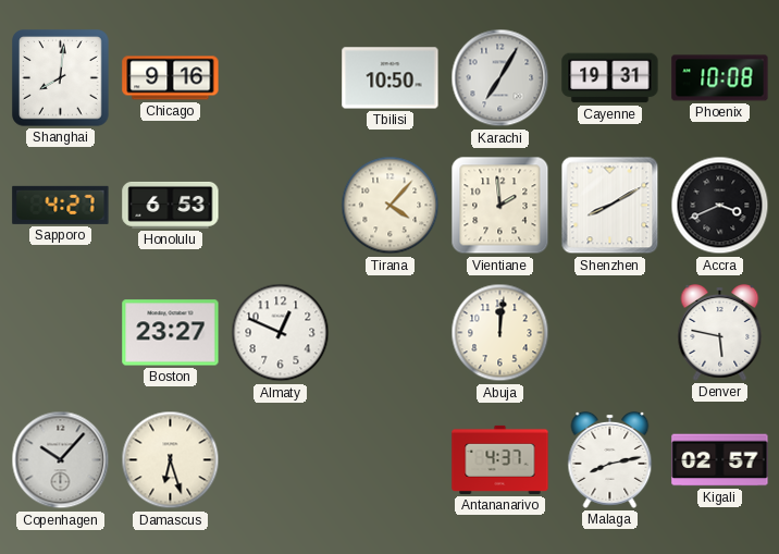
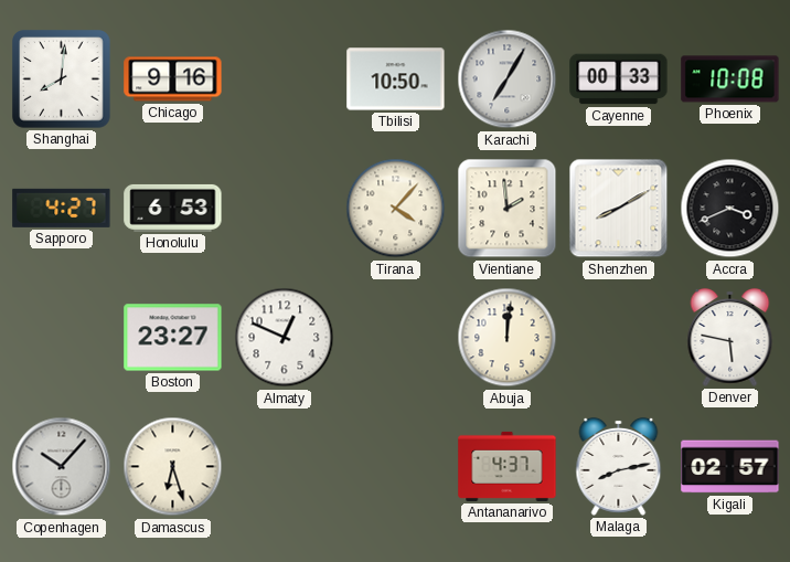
Cayenne: 19:31 -> 00:33
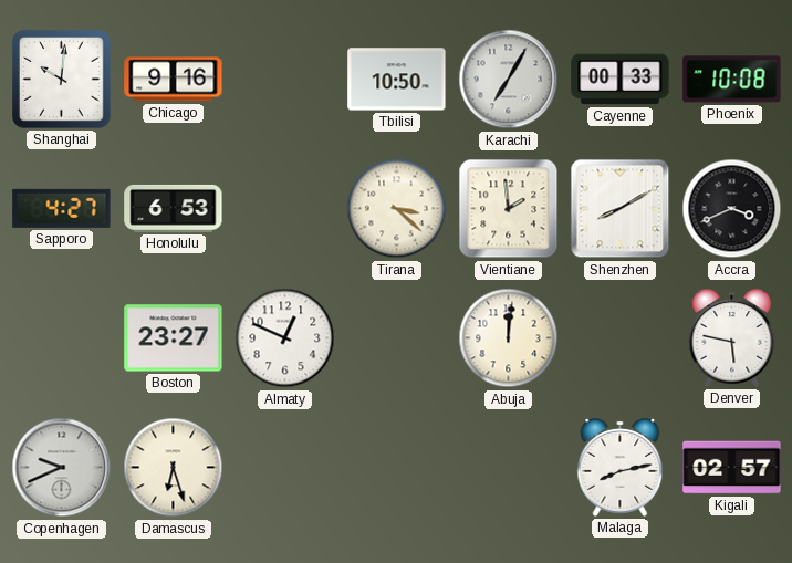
Shanghai: 8:01 -> 10:01
Tirana: 4:07 -> 3:22
Copenhagen: 10:07 -> 9:41
Antananarivo: 4:37 -> none
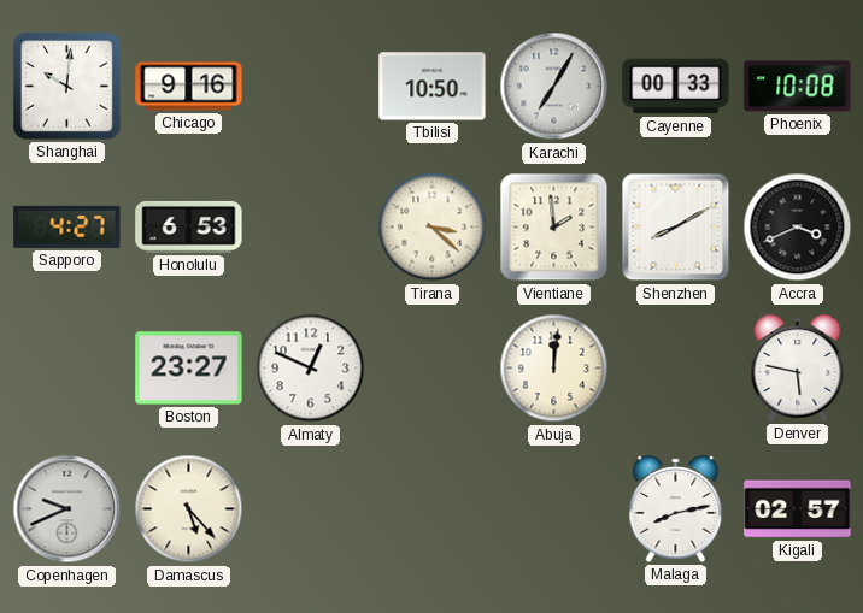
Damascus: 6:27 -> 5:23
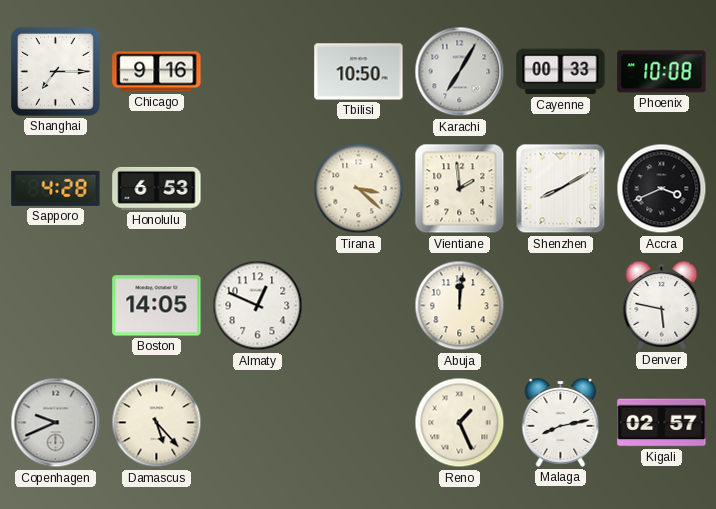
Shanghai: 10:01 -> 7:15
Sapporo: 4:27 -> 4:28
Boston: 23:27 -> 14:05
Reno: none -> 1:26
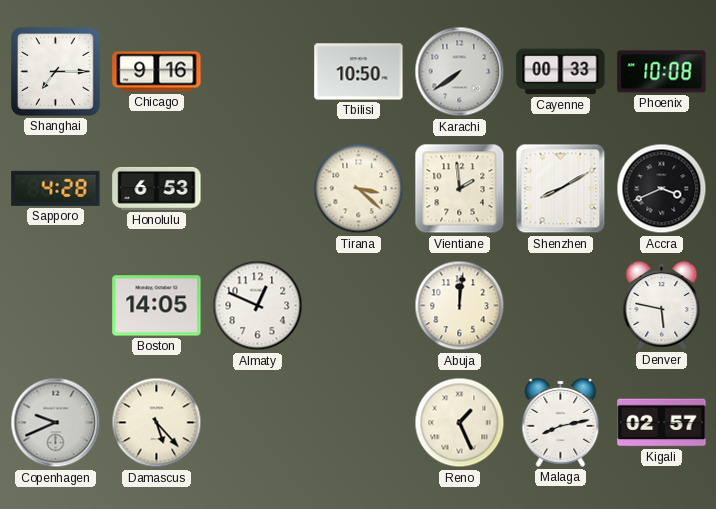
Karachi: 7:05 -> 7:39
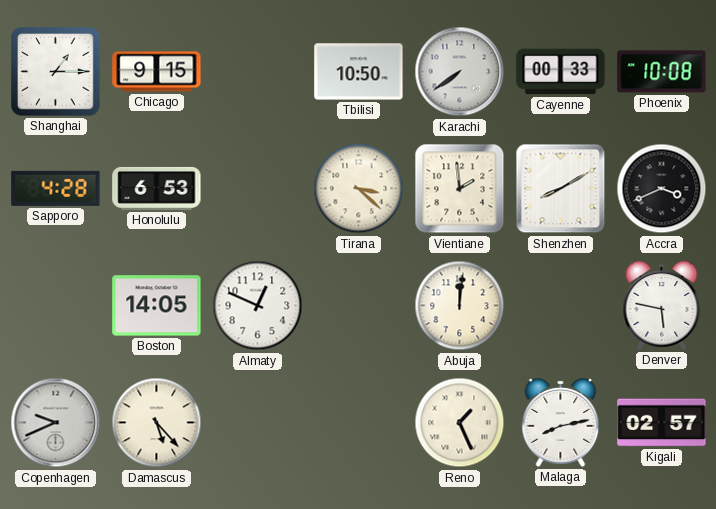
Shanghai: 7:15 -> 1:15
Chicago: 9:16 -> 9:15
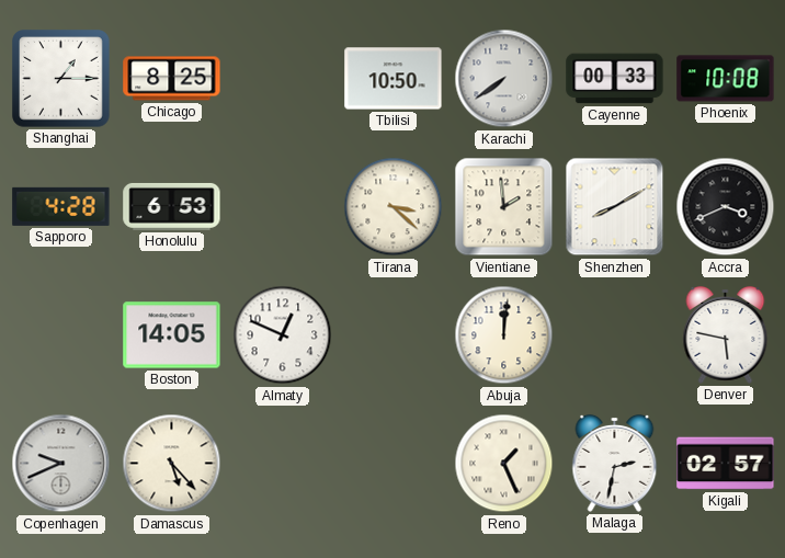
Chicago: 9:15 -> 8:25
Malaga: 8:13 -> 2:32
